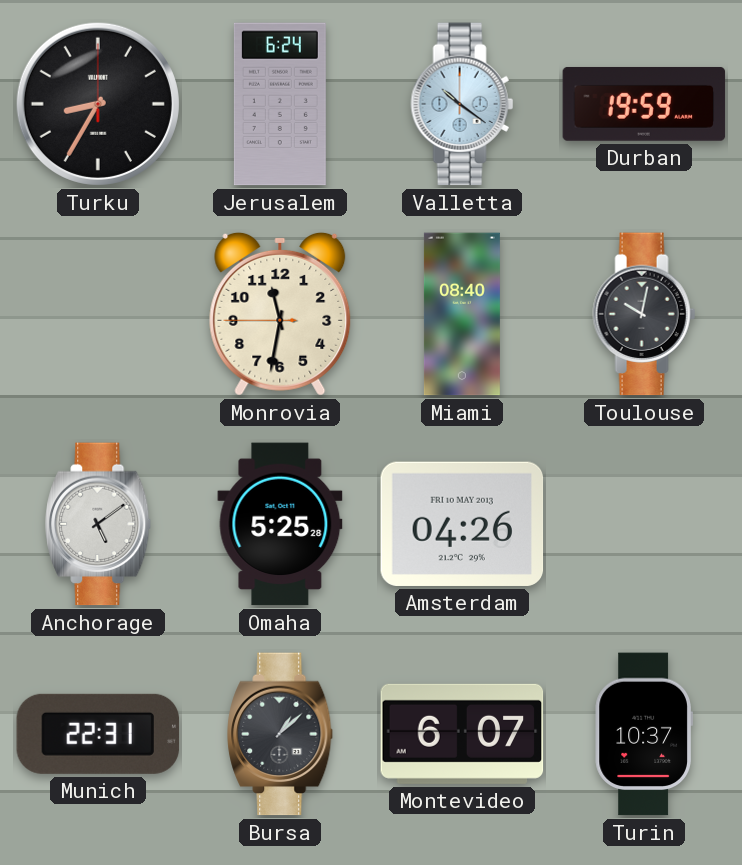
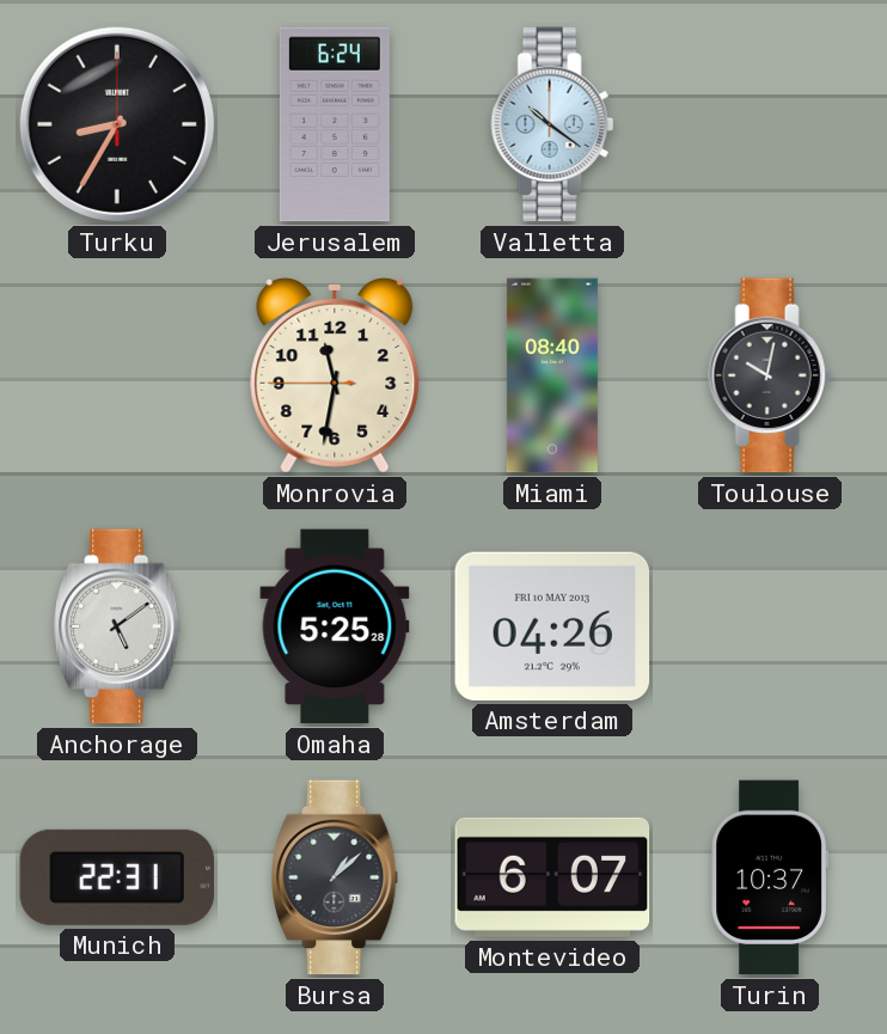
Durban: 19:59 -> none
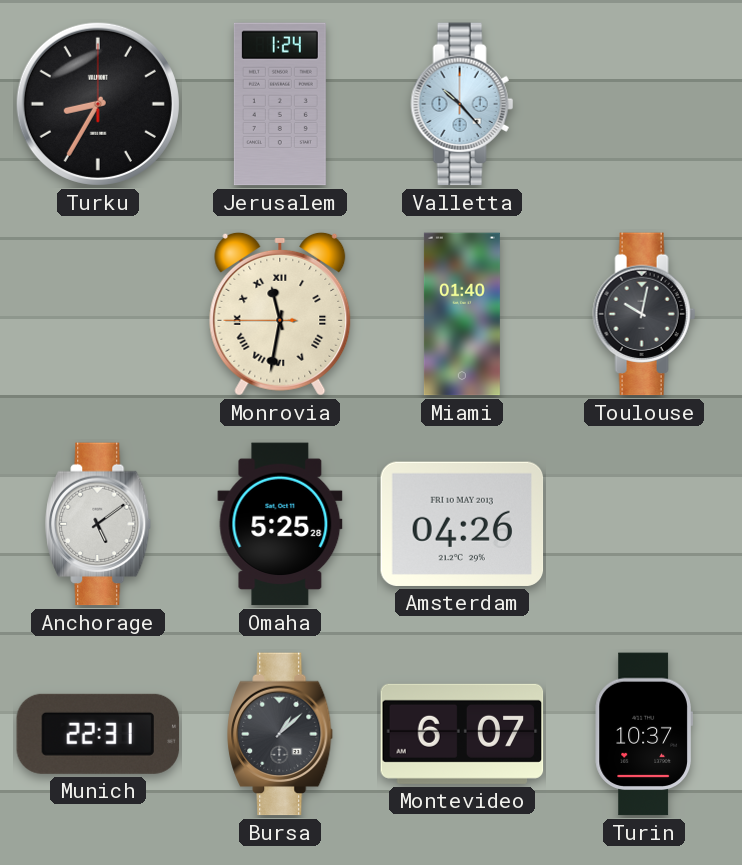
Jerusalem: 6:24 -> 1:24
Valletta: 10:21 -> 10:23
Monrovia numerals: Arabic -> Roman
Miami: 08:40 -> 01:40
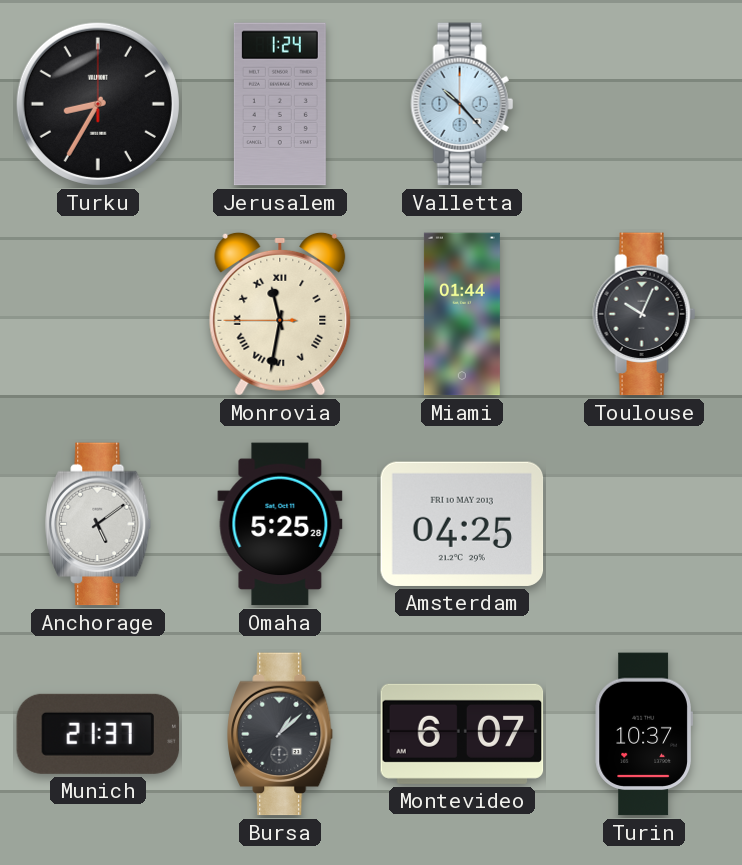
Miami: 01:40 -> 01:44
Toulouse: 10:02 -> 10:04
Amsterdam: 04:26 -> 04:25
Munich: 22:31 -> 21:37
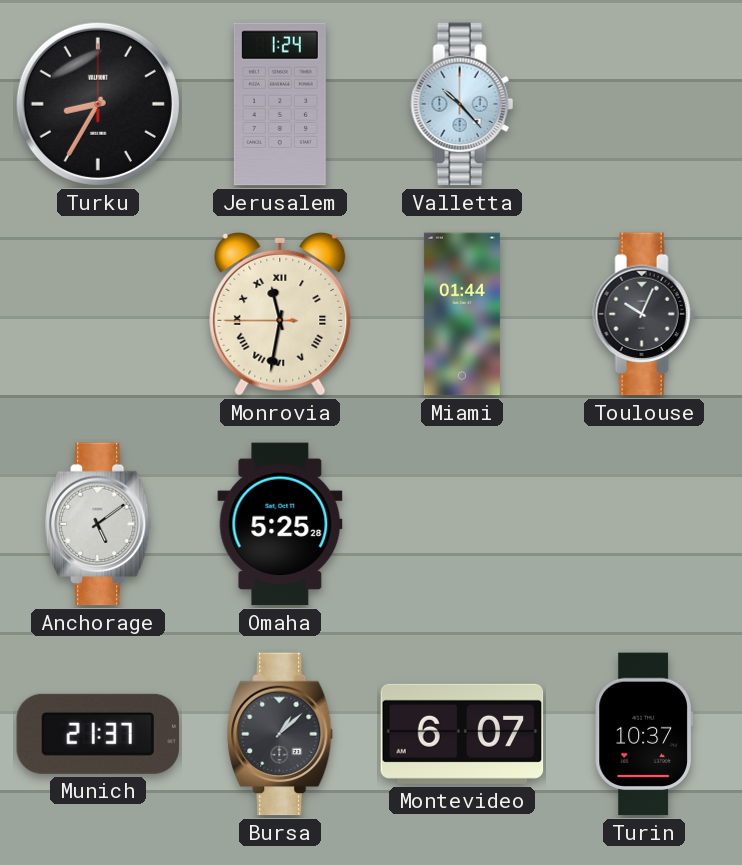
Amsterdam: 04:25 -> none
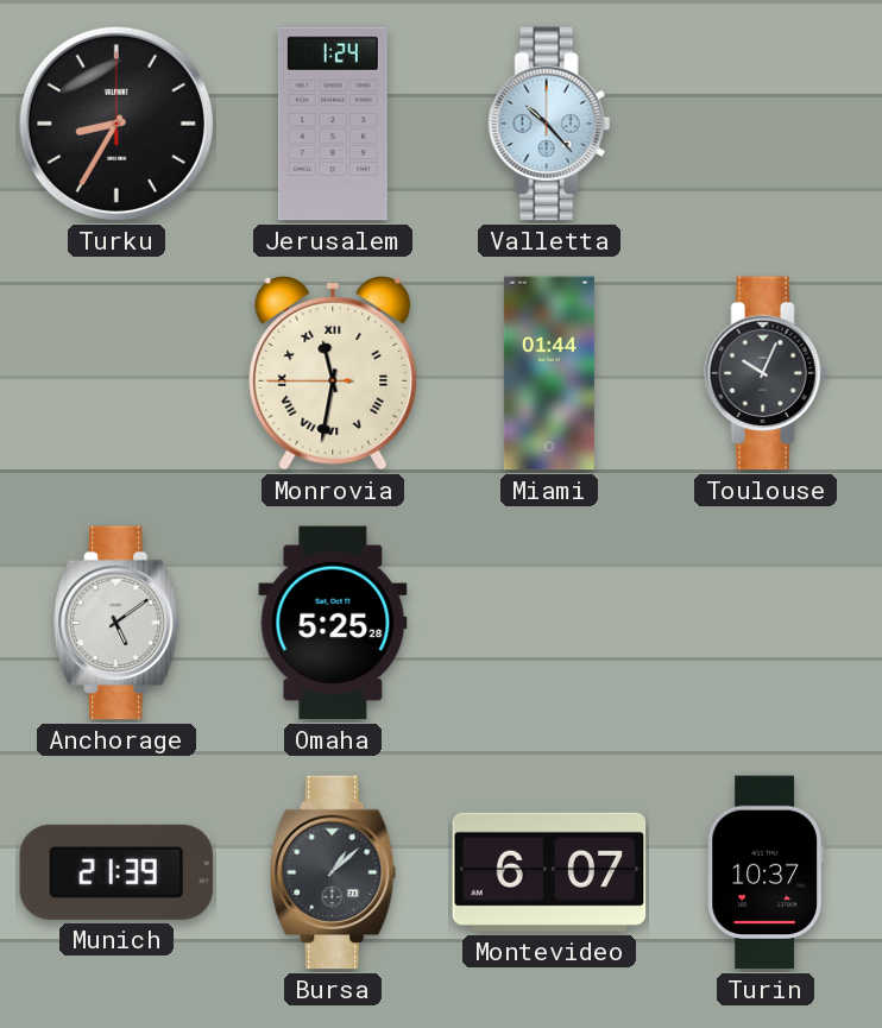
Munich: 21:37 -> 21:39
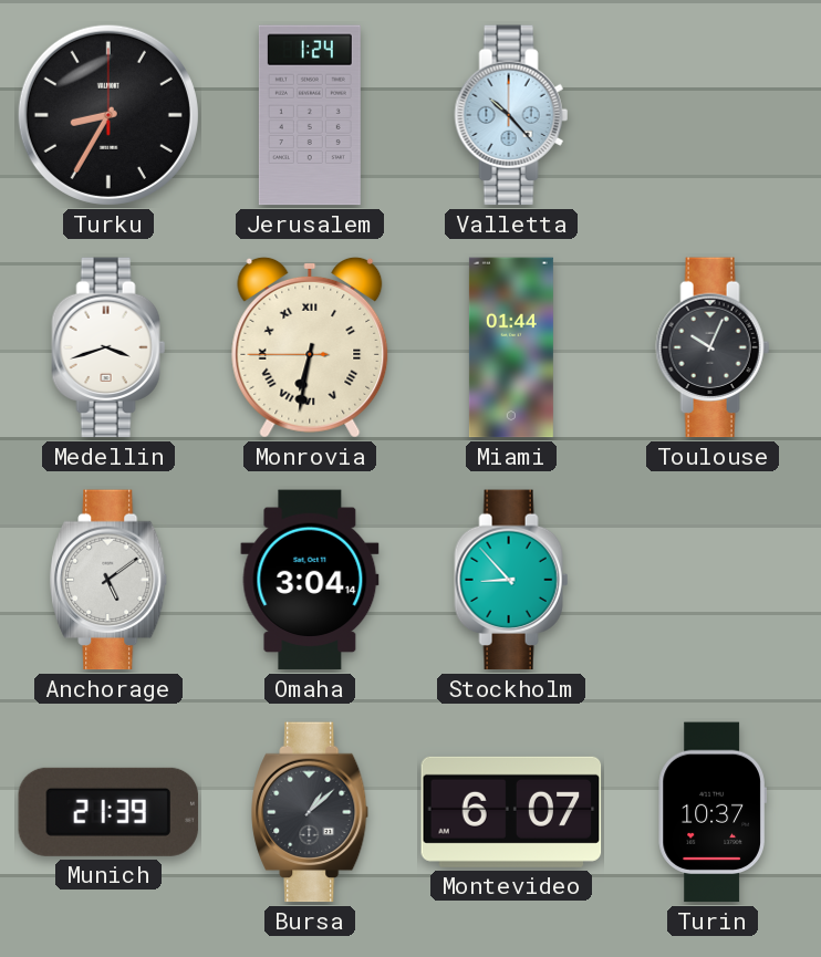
Medellin: none -> 3:42
Monrovia: 11:31 -> 6:31
Omaha: 5:25 -> 3:04
Stockholm: none -> 8:53
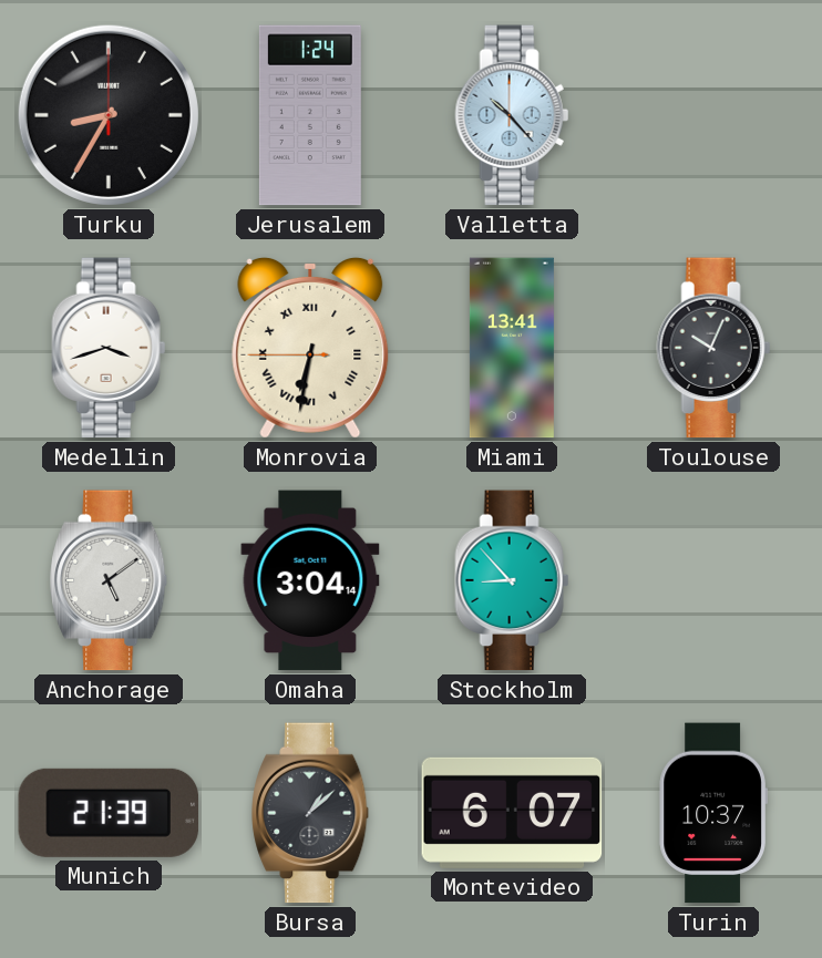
Miami: 01:44 -> 13:41
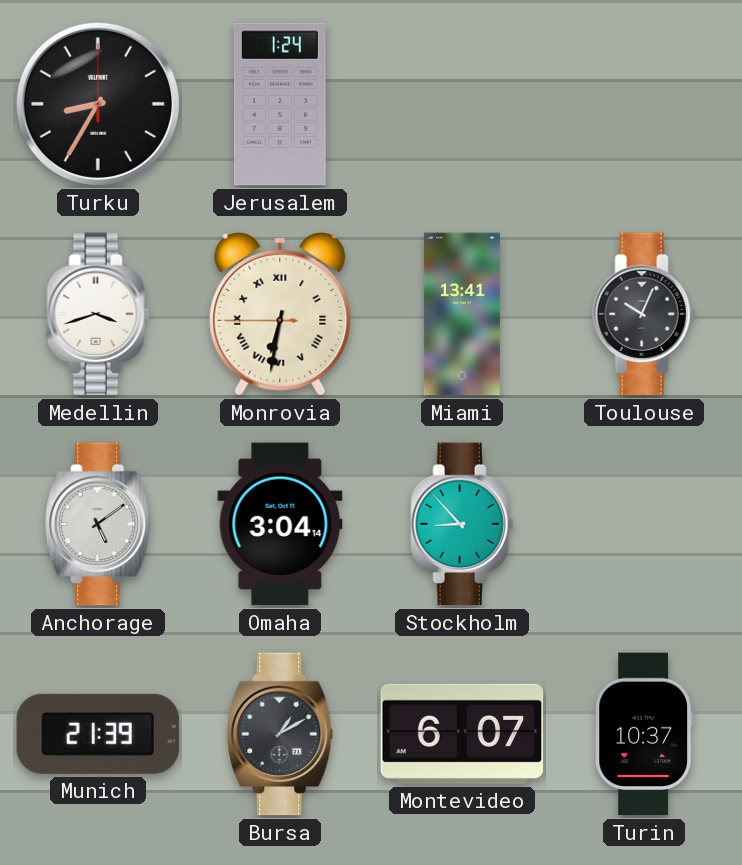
Valletta: 10:23 -> none
Bursa: 1:08 -> 1:10
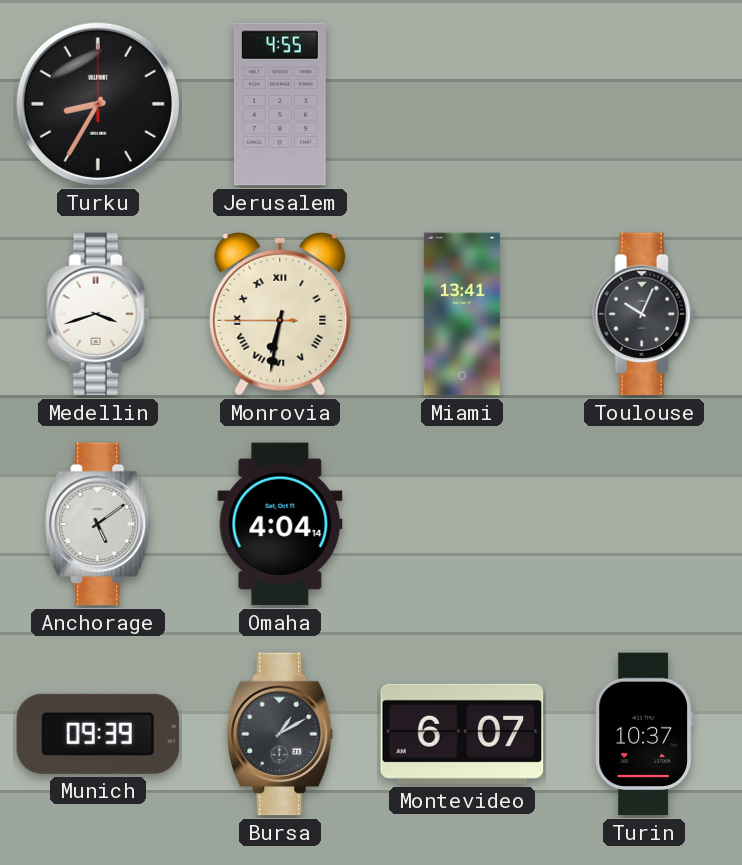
Jerusalem: 1:24 -> 4:55
Omaha: 3:04 -> 4:04
Stockholm: 8:53 -> none
Munich: 21:39 -> 09:39
